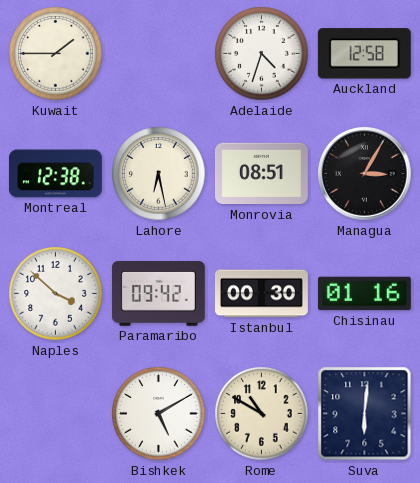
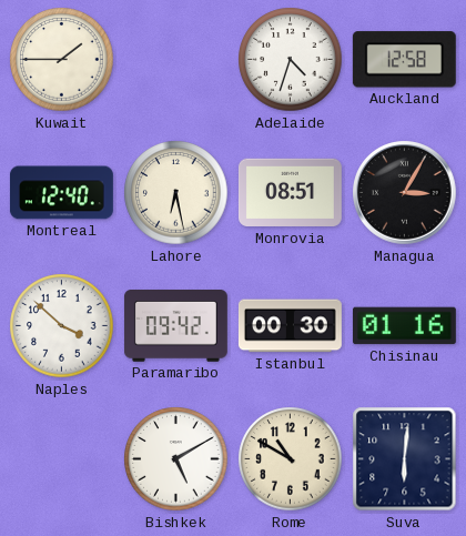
Montreal: 12:38 -> 12:40
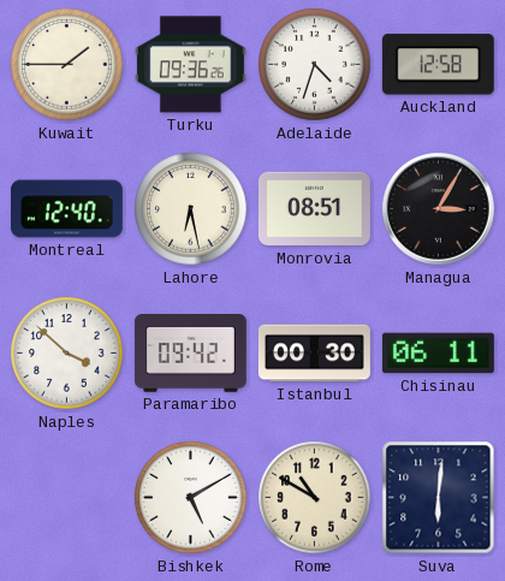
Turku: none -> 09:36
Chisinau: 01:16 -> 06:11
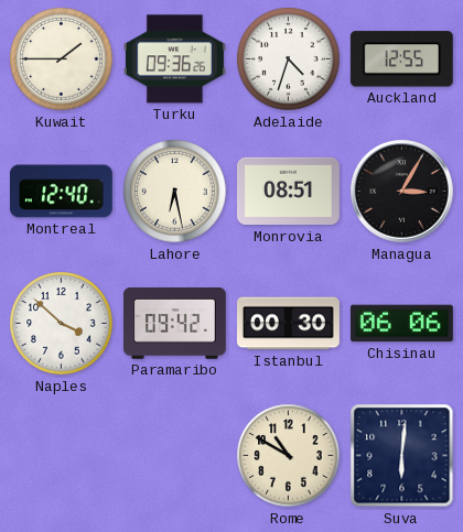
Auckland: 12:58 -> 12:55
Chisinau: 06:11 -> 06:06
Bishkek: 5:10 -> none
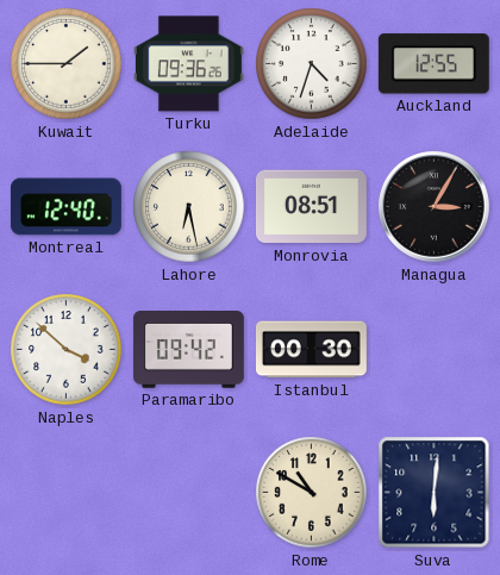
Chisinau: 06:06 -> none
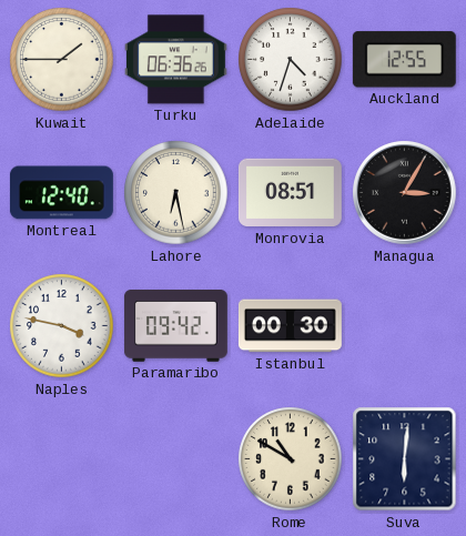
Turku: 09:36 -> 06:36
Naples: 3:52 -> 3:47
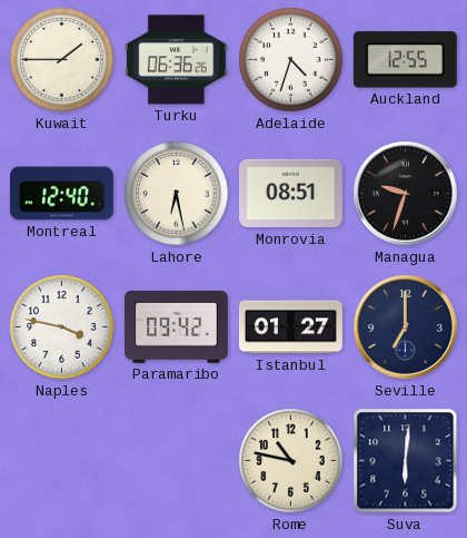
Managua: 3:05 -> 9:33
Istanbul: 00:30 -> 01:27
Seville: none -> 7:00
Rome: 10:50 -> 10:47
